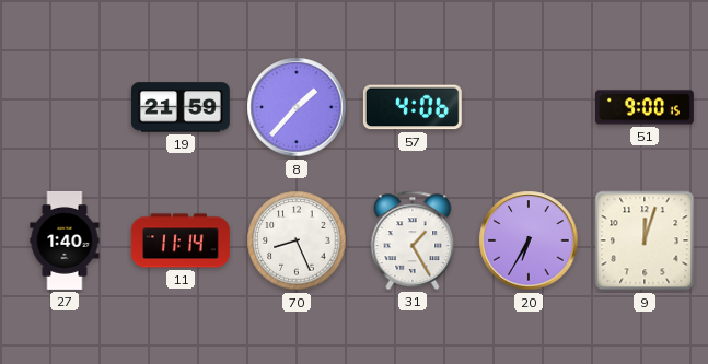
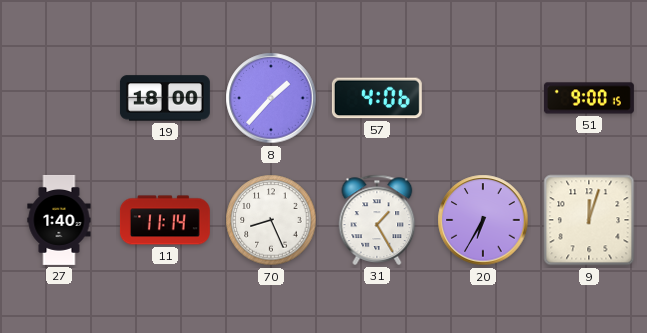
19: 21:59 -> 18:00
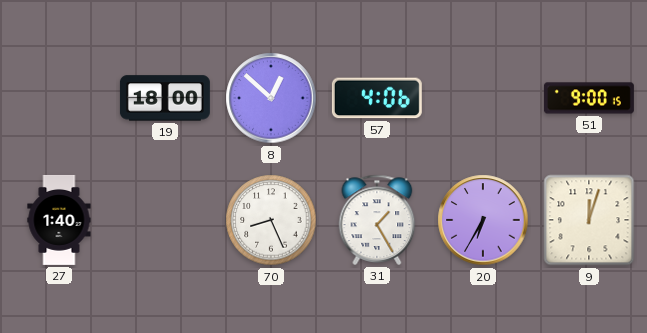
8: 1:37 -> 12:52
11: 11:14 -> none
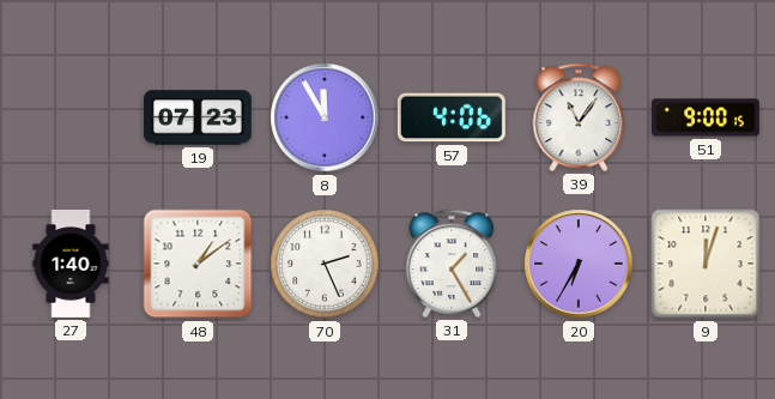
19: 18:00 -> 07:23
8: 12:52 -> 11:55
39: none -> 11:06
48: none -> 1:09
70: 8:26 -> 2:26
